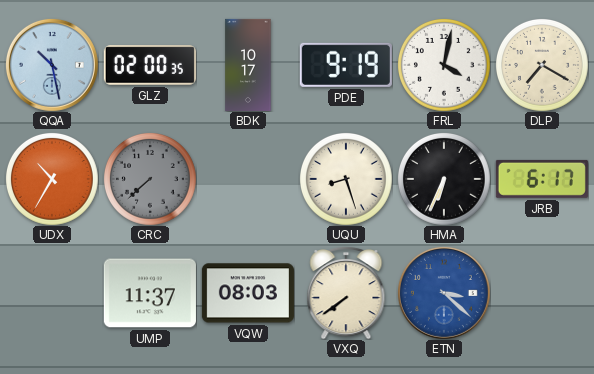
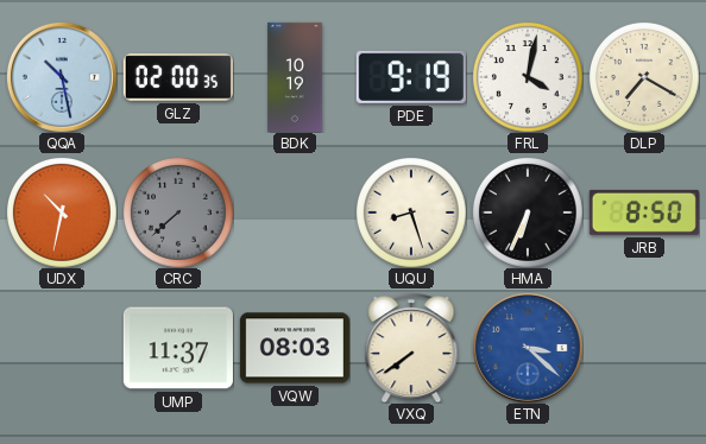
BDK: 10:17 -> 10:19
UDX: 10:35 -> 10:32
JRB: 6:17 -> 8:50
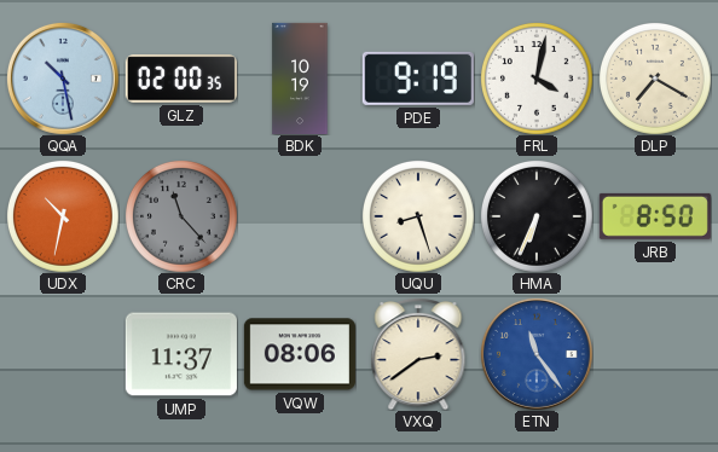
CRC: 7:38 -> 11:23
VQW: 08:03 -> 08:06
VXQ: 7:39 -> 2:39
ETN: 3:22 -> 11:24
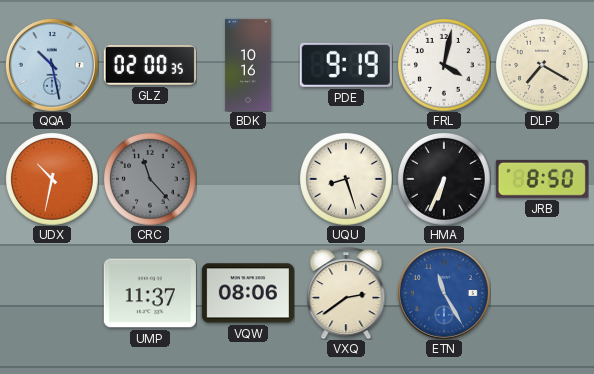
BDK: 10:19 -> 10:16
ETN: 11:24 -> 11:25
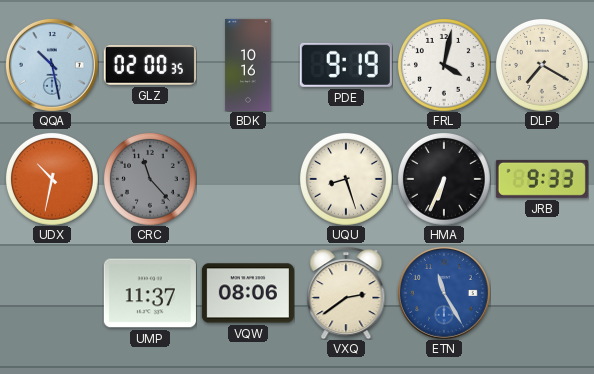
JRB: 8:50 -> 9:33
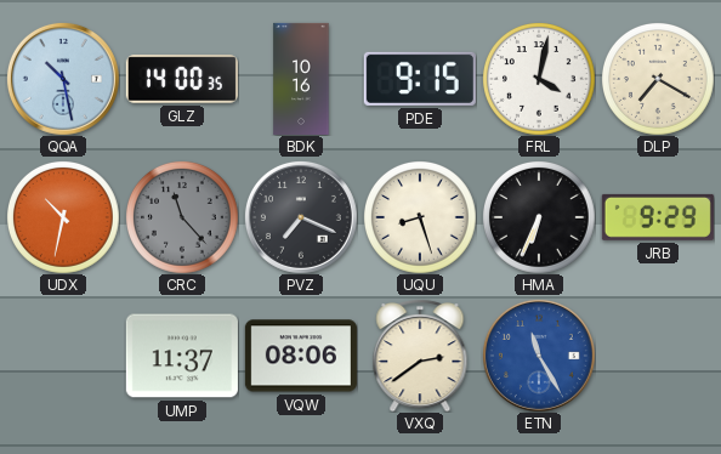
GLZ: 02:00 -> 14:00
PDE: 9:19 -> 9:15
PVZ: none -> 7:19
JRB: 9:33 -> 9:29
